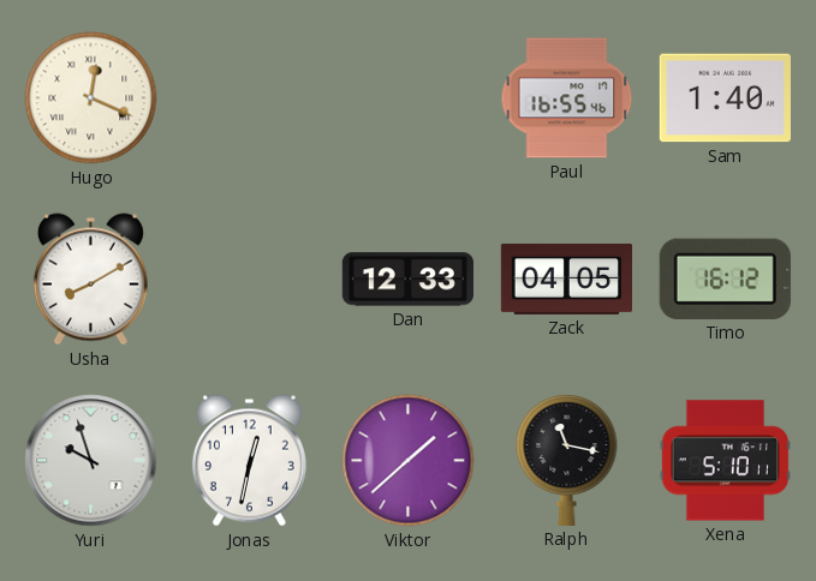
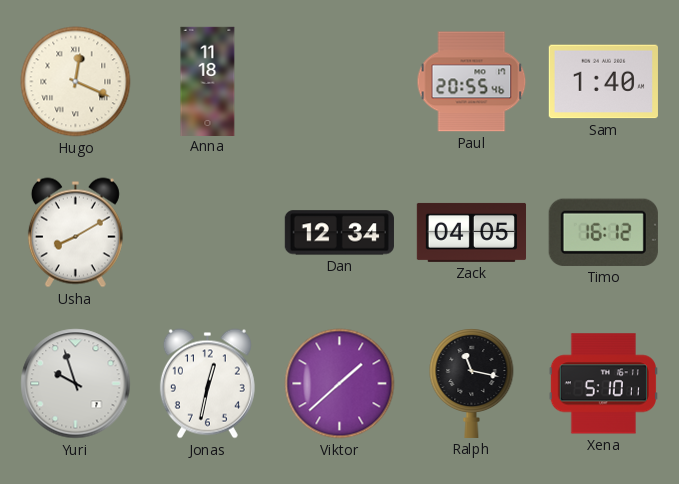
Anna: none -> 11:18
Paul: 16:55 -> 20:55
Dan: 12:33 -> 12:34
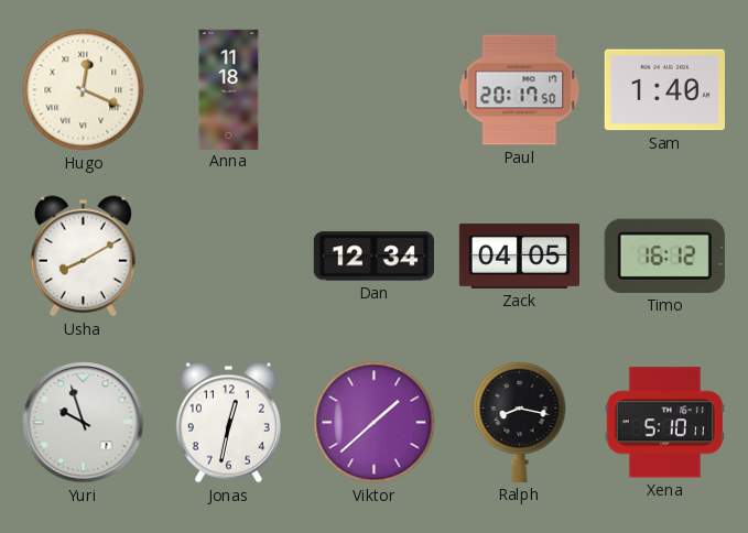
Paul: 20:55 -> 20:17
Ralph: 11:17 -> 8:17
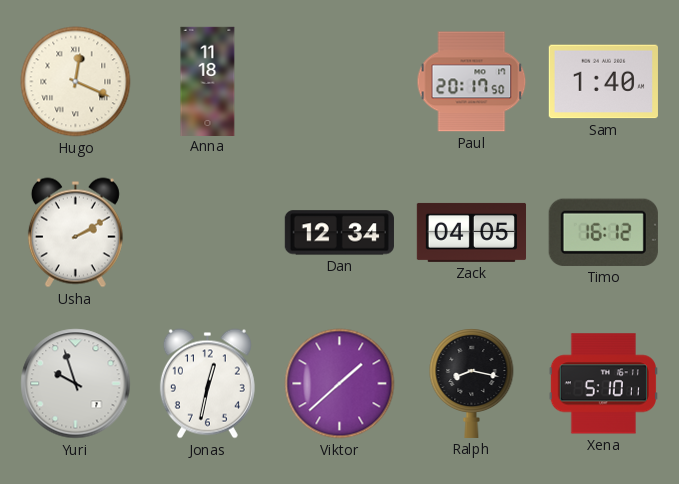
Usha: 8:10 -> 2:10
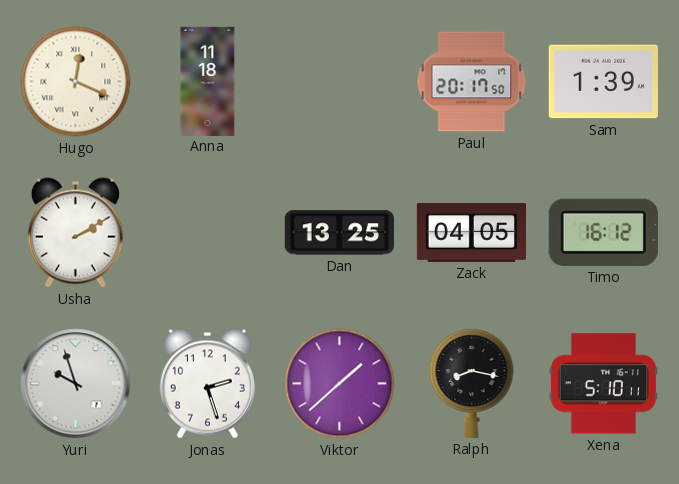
Sam: 1:40 -> 1:39
Dan: 12:34 -> 13:25
Jonas: 12:32 -> 2:27
